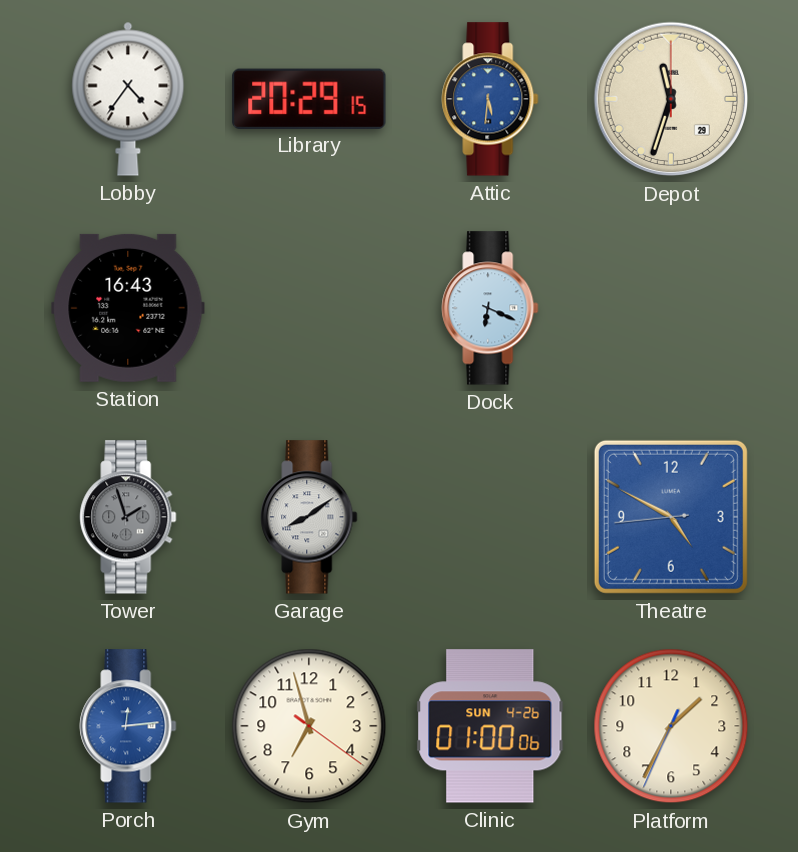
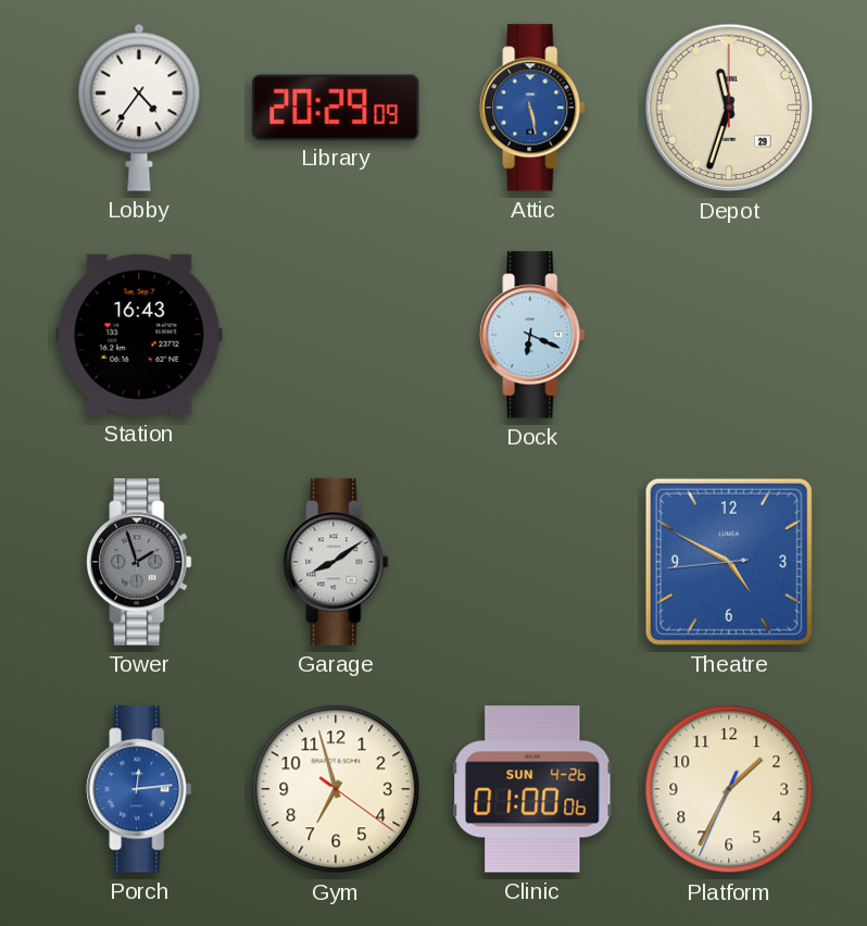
Library: 20:29:15 -> 20:29:09
Attic: 5:31 -> 5:28
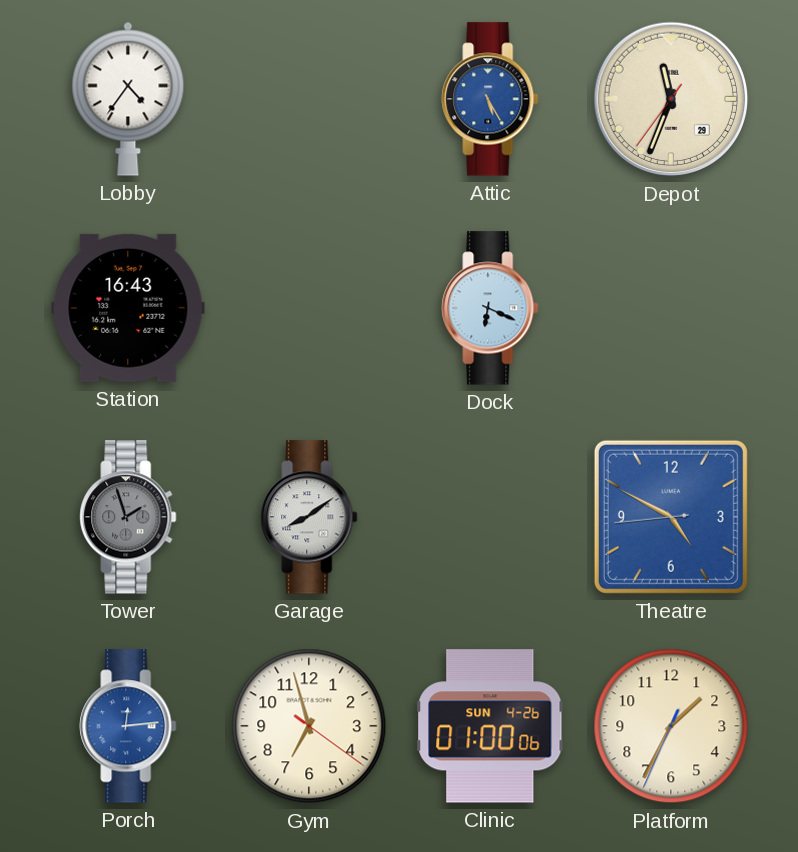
Library: 20:29 -> none
Attic: 5:28 -> 5:25
Depot: 11:33:00 -> 11:33:36
